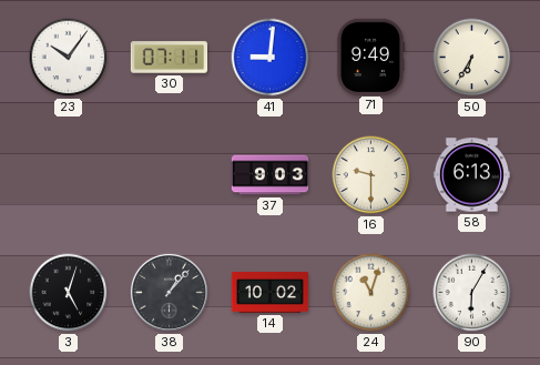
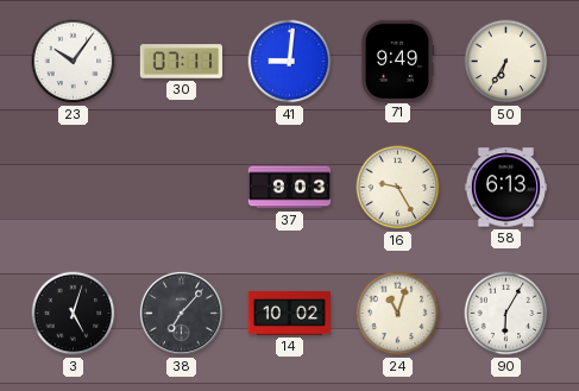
16: 9:30 -> 9:25
38: 1:07 -> 7:07
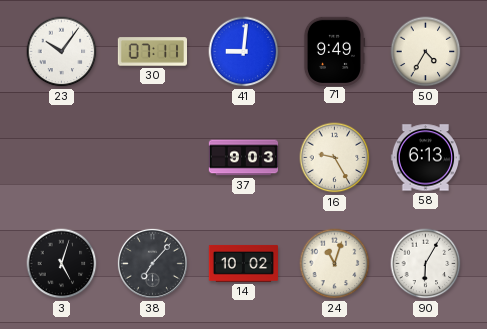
50: 6:35 -> 4:35
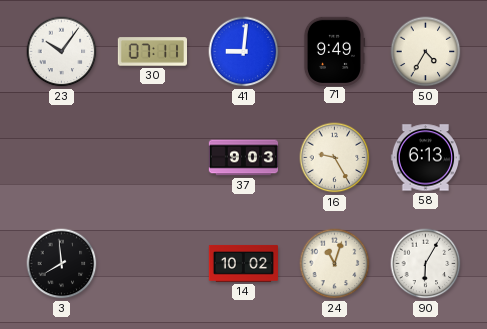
3: 5:03 -> 7:59
38: 7:07 -> none
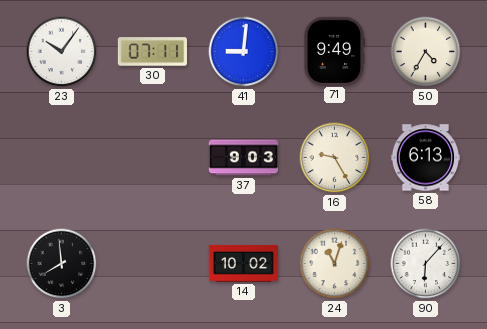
90: 6:05 -> 6:07
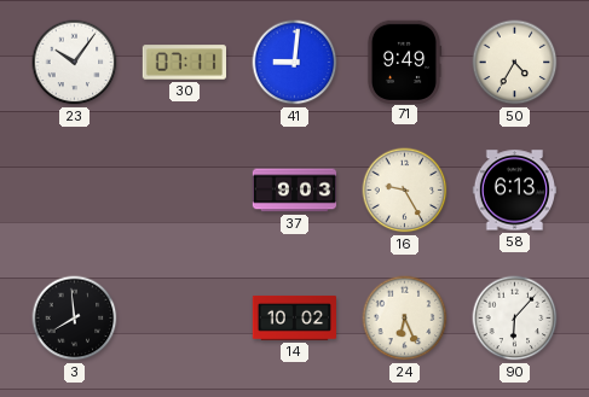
24: 11:03 -> 6:26
